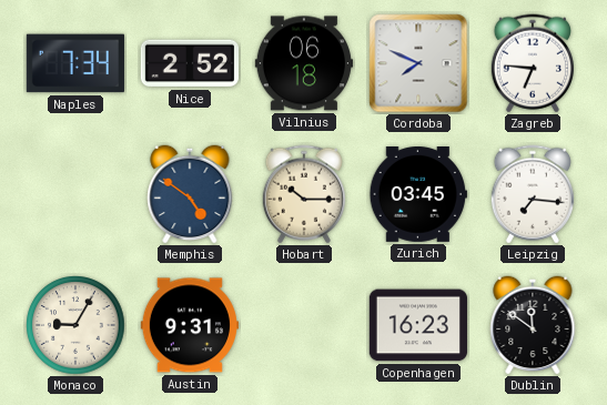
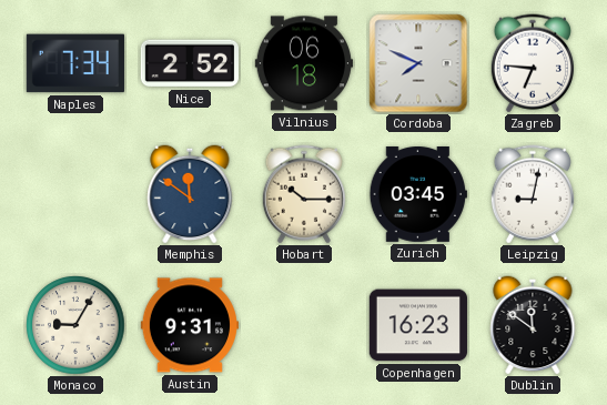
Memphis: 4:51 -> 11:51
Leipzig: 7:16 -> 9:02
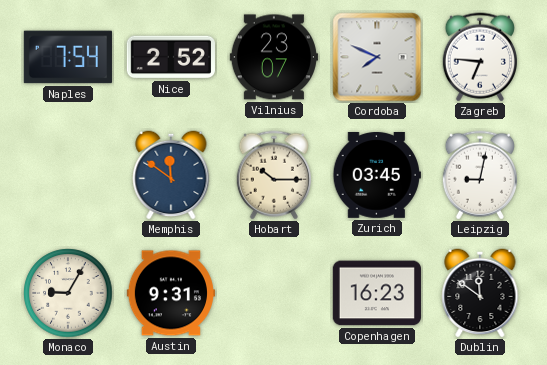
Naples: 7:34 -> 7:54
Vilnius: 06:18 -> 23:07
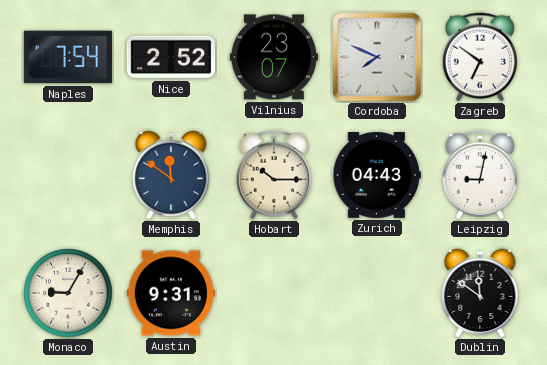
Zagreb: 6:46 -> 6:51
Zurich: 03:45 -> 04:43
Copenhagen: 16:23 -> none
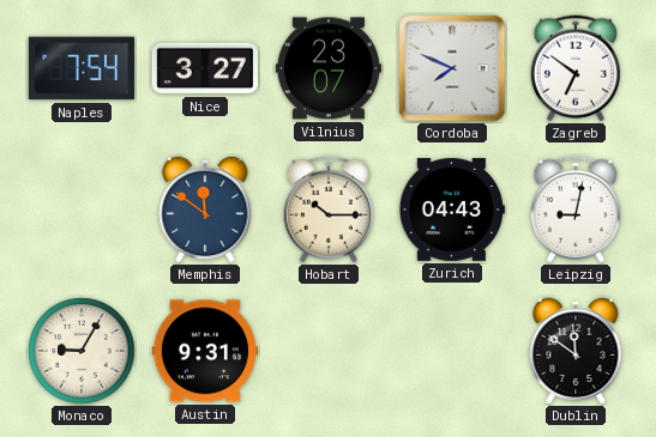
Nice: 2:52 -> 3:27
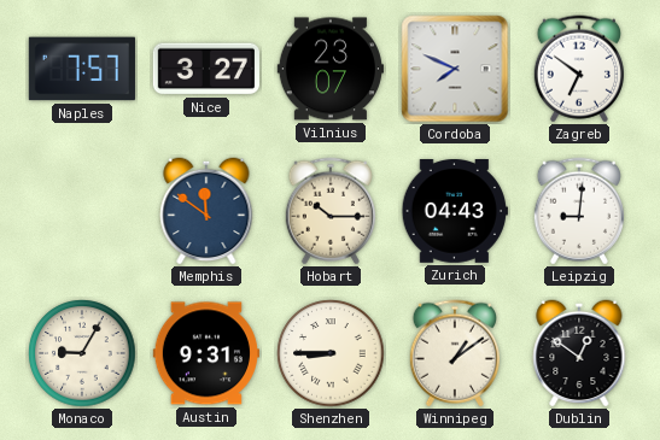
Naples: 7:54 -> 7:57
Leipzig: 9:02 -> 9:01
Shenzhen: none -> 8:45
Winnipeg: none -> 1:09
Dublin: 11:51 -> 12:51
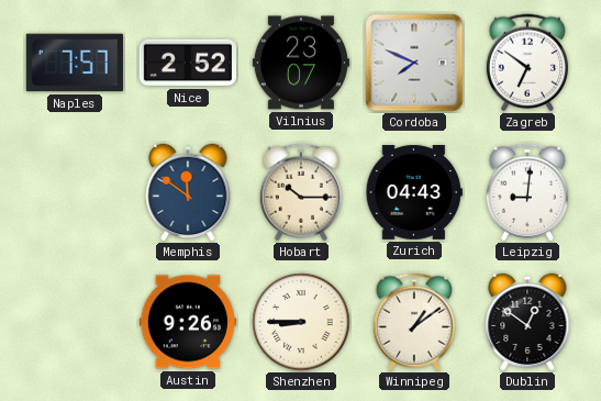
Nice: 3:27 -> 2:52
Monaco: 9:05 -> none
Austin: 9:31 -> 9:26
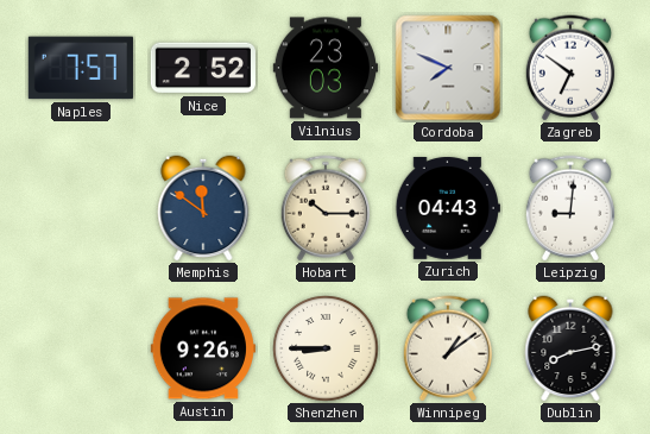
Vilnius: 23:07 -> 23:03
Dublin: 12:51 -> 8:13
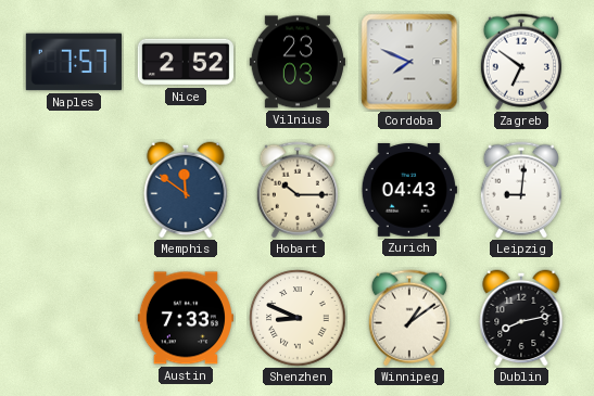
Austin: 9:26 -> 7:33
Shenzhen: 8:45 -> 8:49
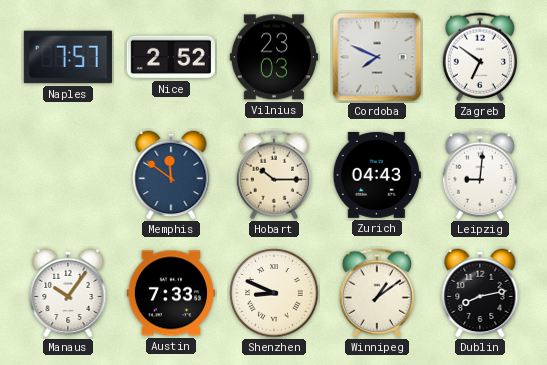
Manaus: none -> 10:06
